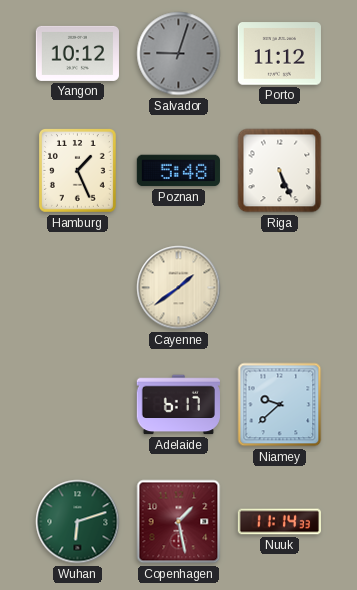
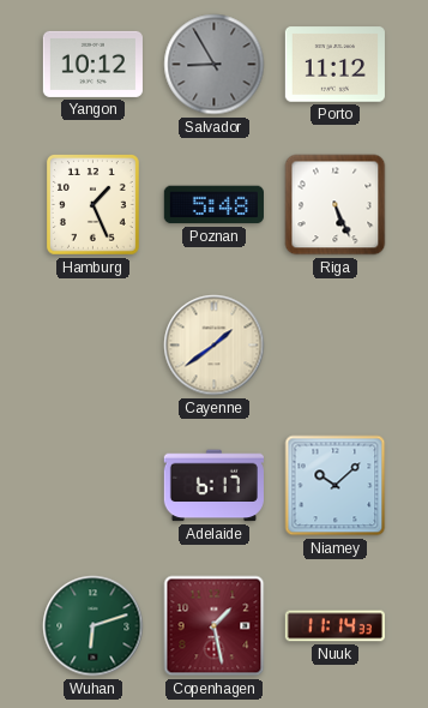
Salvador: 9:03 -> 8:55
Niamey: 9:38 -> 10:08
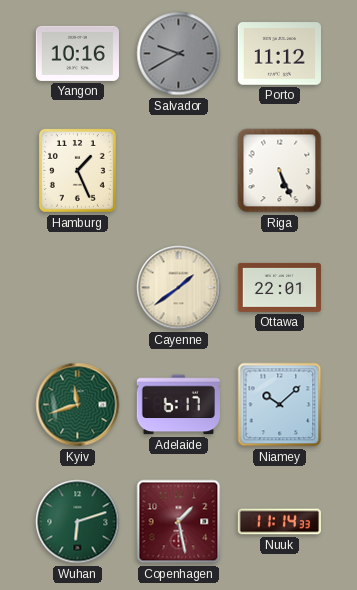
Yangon: 10:12 -> 10:16
Salvador: 8:55 -> 9:40
Poznan: 5:48 -> none
Ottawa: none -> 22:01
Kyiv: none -> 11:42
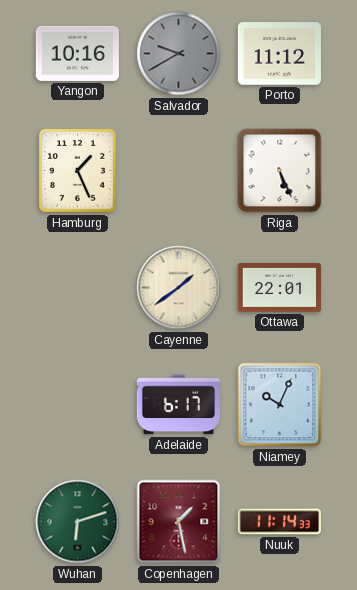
Kyiv: 11:42 -> none
Niamey: 10:08 -> 10:04
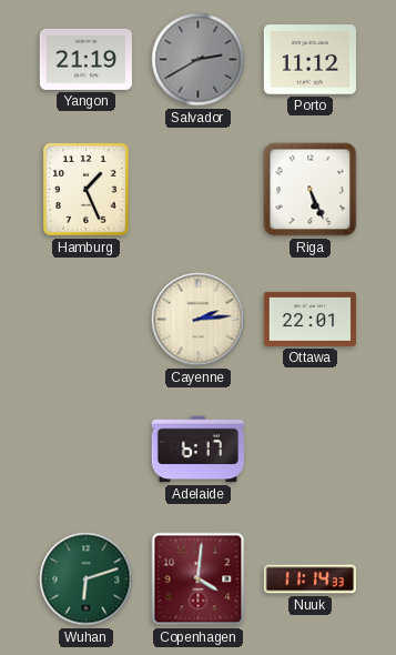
Yangon: 10:16 -> 21:19
Salvador: 9:40 -> 2:40
Cayenne: 1:39 -> 2:14
Niamey: 10:04 -> none
Copenhagen: 1:28 -> 4:01
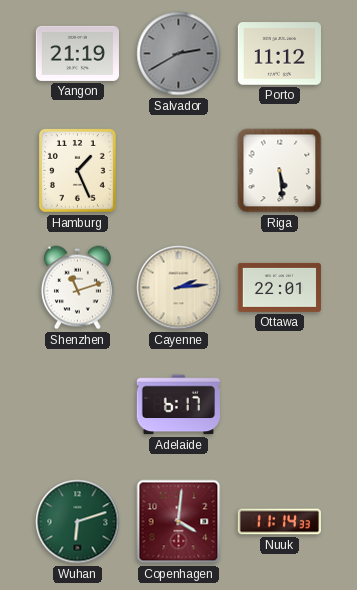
Riga: 5:26 -> 5:29
Shenzhen: none -> 11:12
